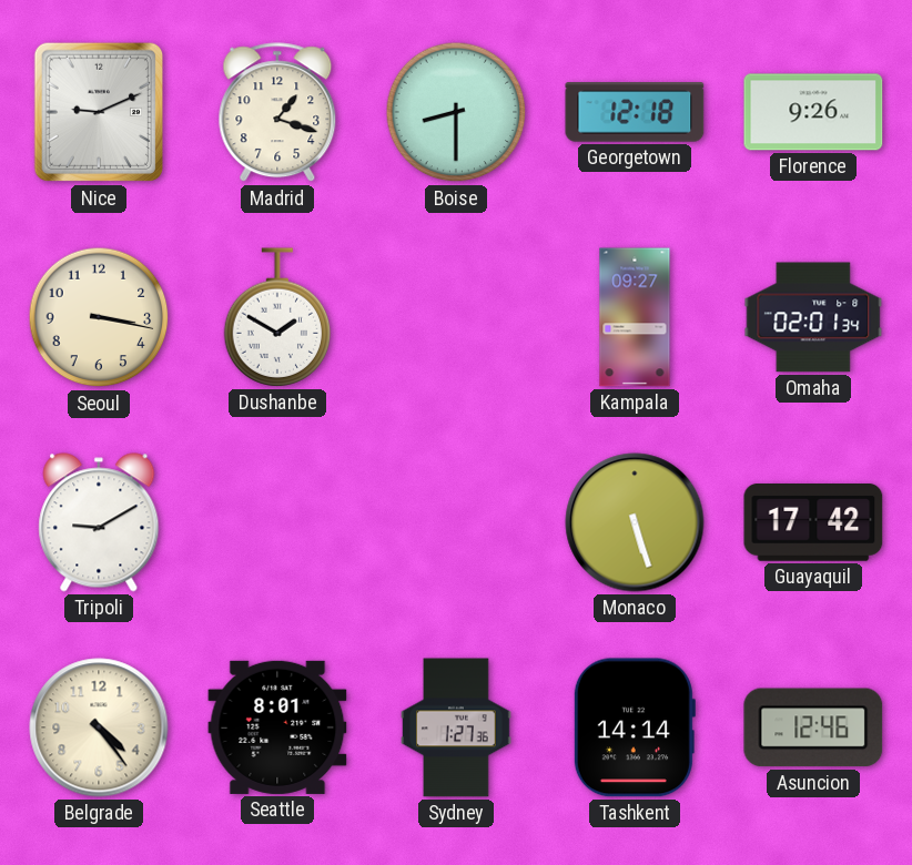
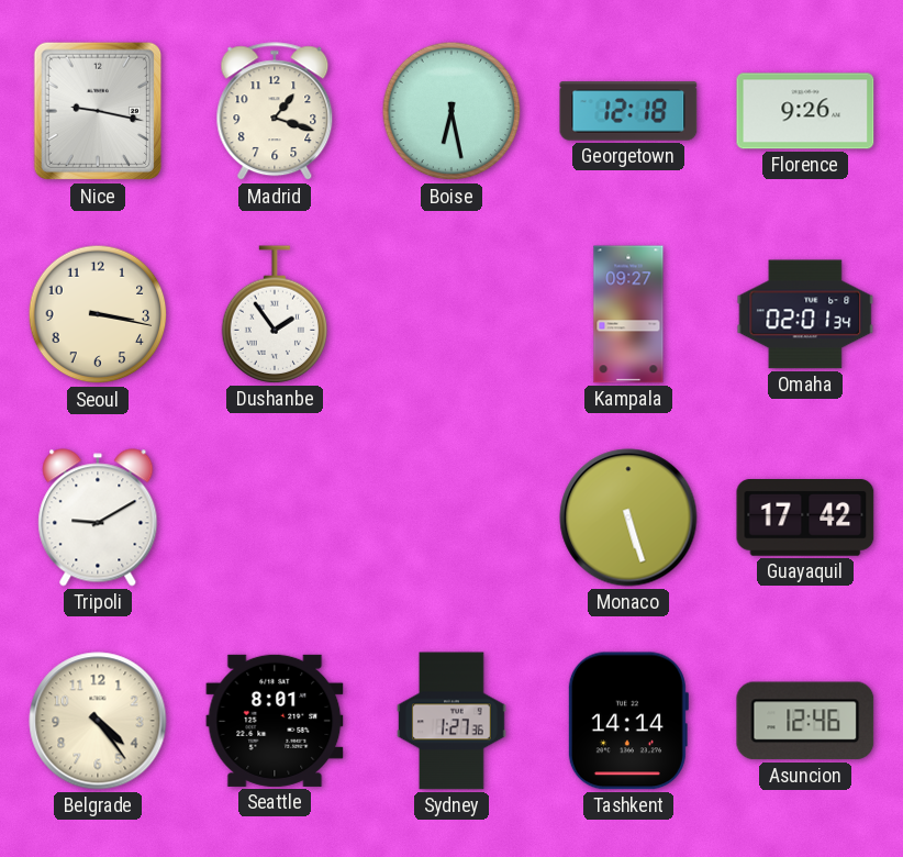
Nice: 9:11 -> 9:17
Boise: 8:30 -> 6:28
Dushanbe: 1:50 -> 1:54
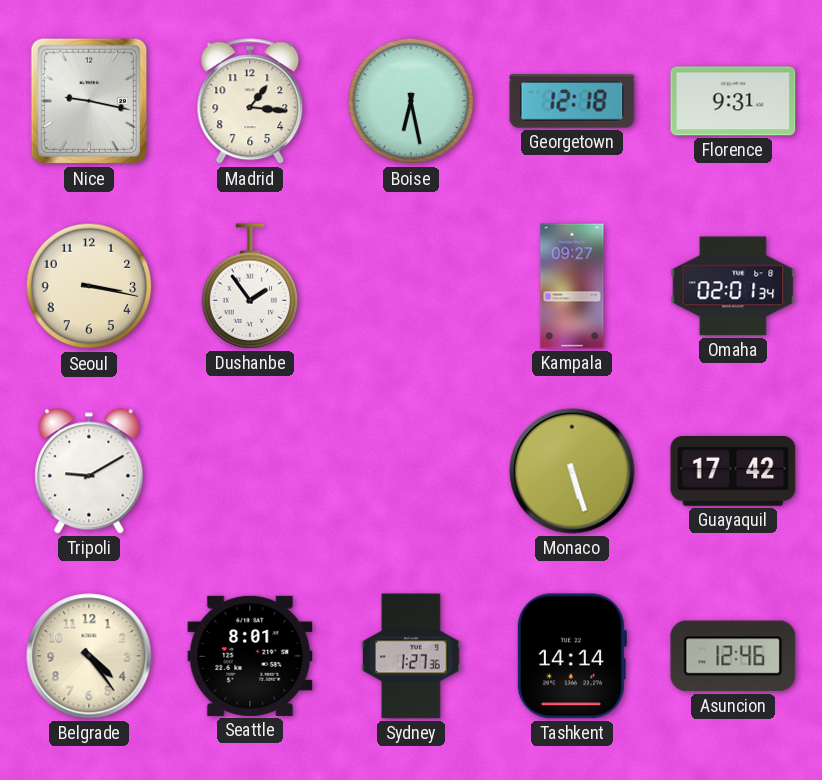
Madrid: 1:18 -> 1:16
Florence: 9:26 -> 9:31
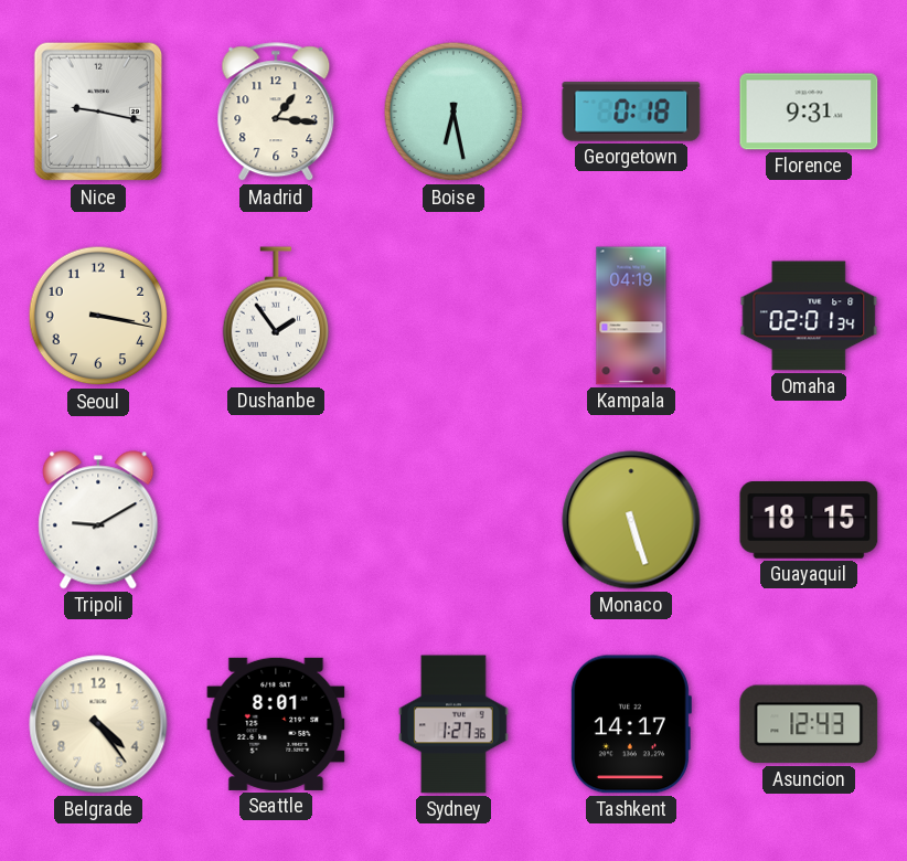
Georgetown: 12:18 -> 0:18
Kampala: 09:27 -> 04:19
Guayaquil: 17:42 -> 18:15
Tashkent: 14:14 -> 14:17
Asuncion: 12:46 -> 12:43
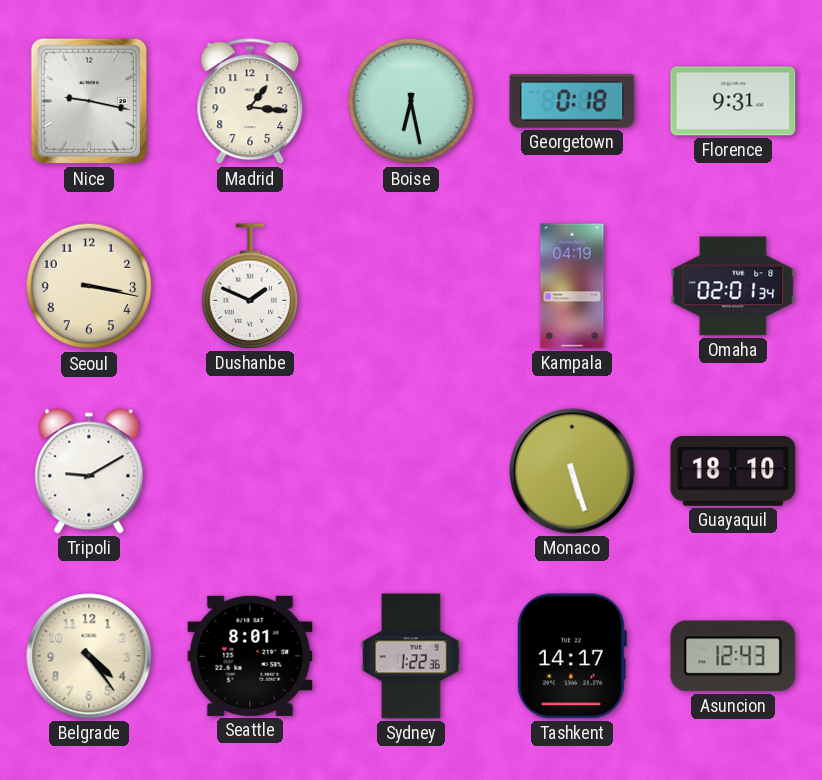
Dushanbe: 1:54 -> 1:49
Guayaquil: 18:15 -> 18:10
Sydney: 1:27 -> 1:22
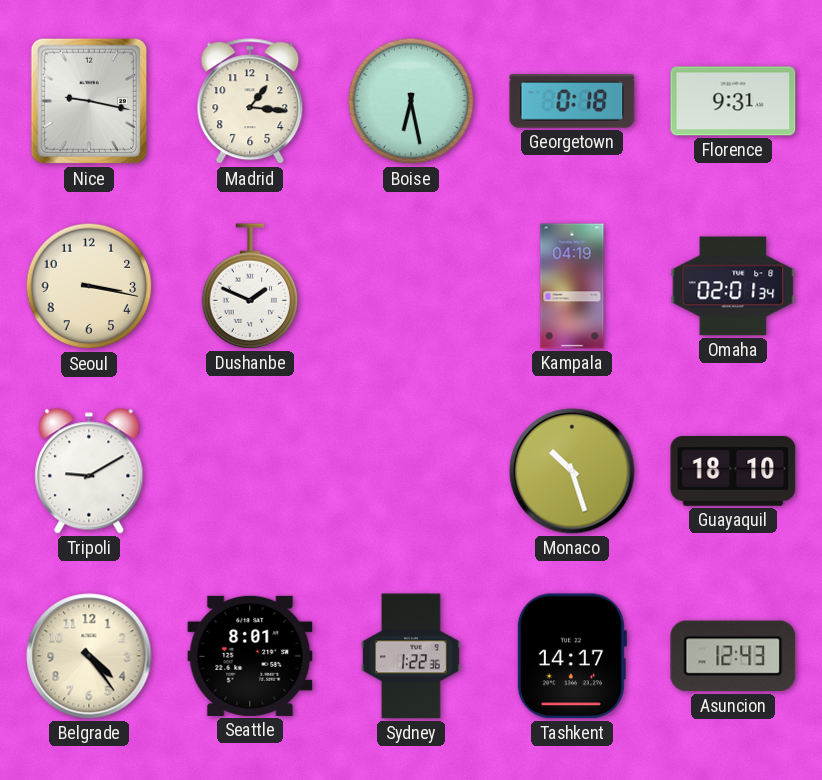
Monaco: 5:27 -> 10:27
